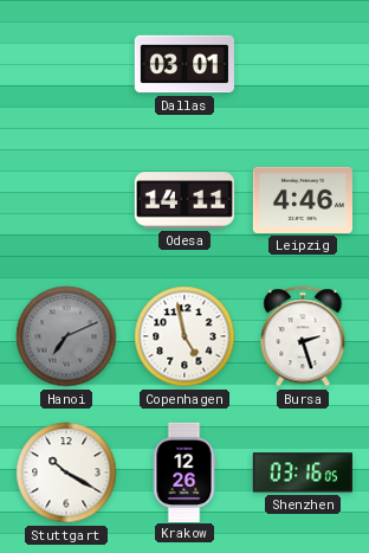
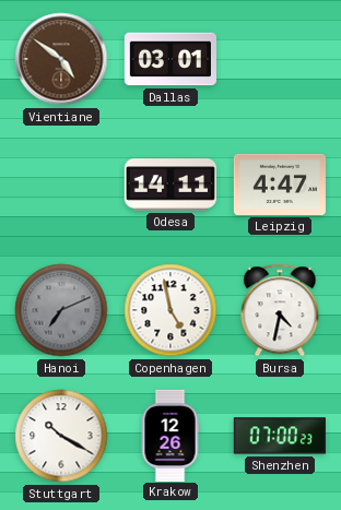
Vientiane: none -> 4:51
Leipzig: 4:46 -> 4:47
Bursa: 2:27 -> 4:32
Shenzhen: 03:16 -> 07:00
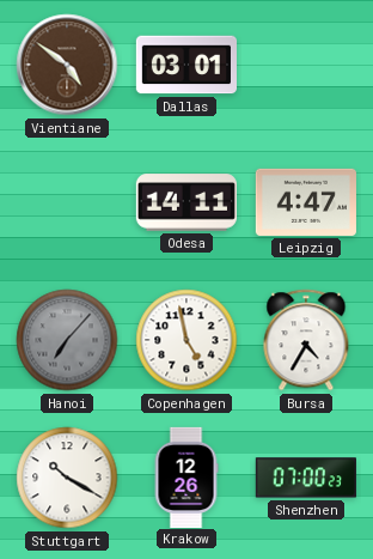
Hanoi: 7:11 -> 7:07
Bursa: 4:32 -> 4:35
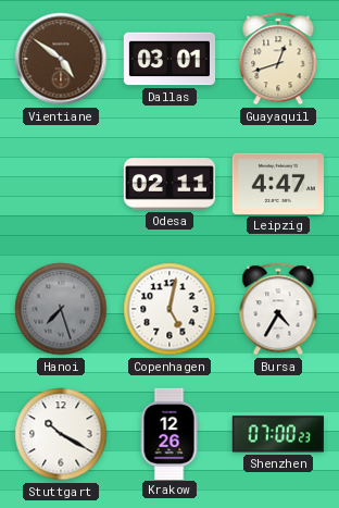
Guayaquil: none -> 12:42
Odesa: 14:11 -> 02:11
Hanoi: 7:07 -> 7:27
Copenhagen: 4:58 -> 5:02
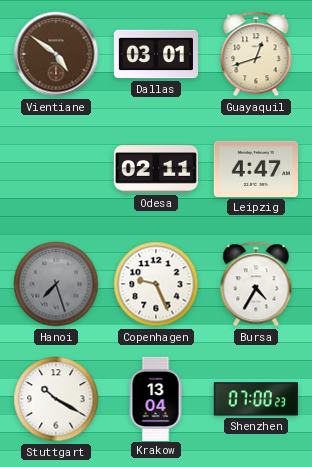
Copenhagen: 5:02 -> 9:26
Krakow: 12:26 -> 13:04
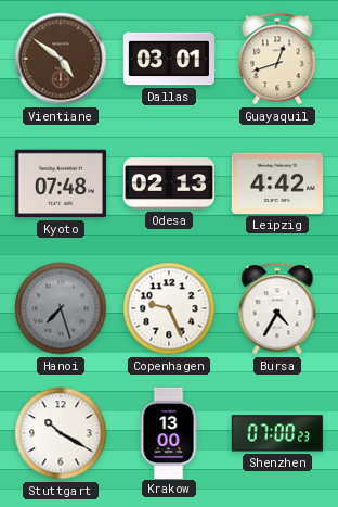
Kyoto: none -> 07:48
Odesa: 02:11 -> 02:13
Leipzig: 4:47 -> 4:42
Krakow: 13:04 -> 13:00
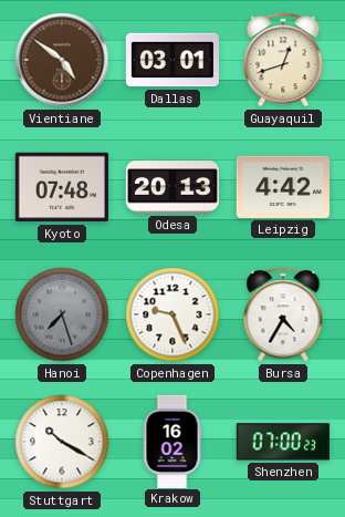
Odesa: 02:13 -> 20:13
Krakow: 13:00 -> 16:02
